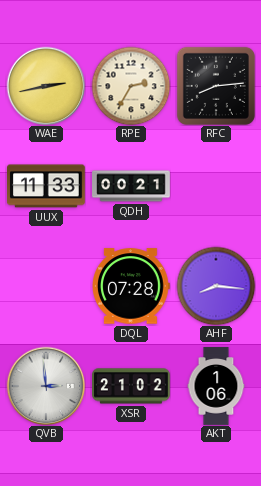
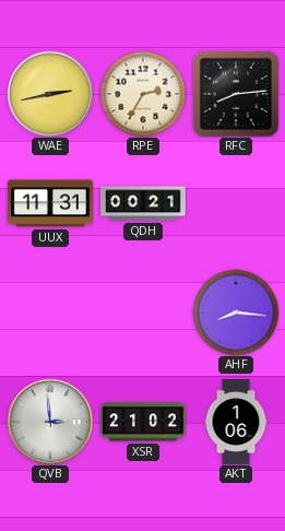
UUX: 11:33 -> 11:31
DQL: 07:28 -> none
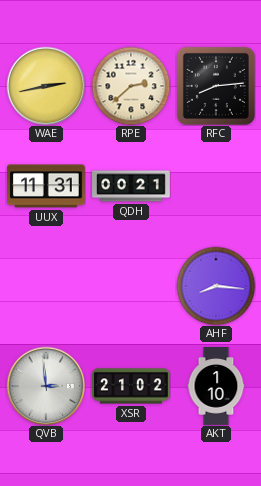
RPE: 2:35 -> 2:38
AKT: 1:06 -> 1:10
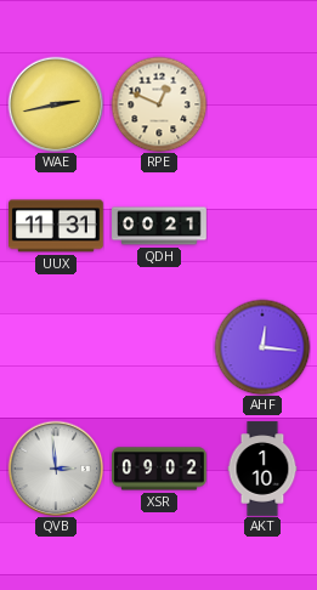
RPE: 2:38 -> 12:49
RFC: 8:14 -> none
AHF: 8:16 -> 12:16
XSR: 21:02 -> 09:02
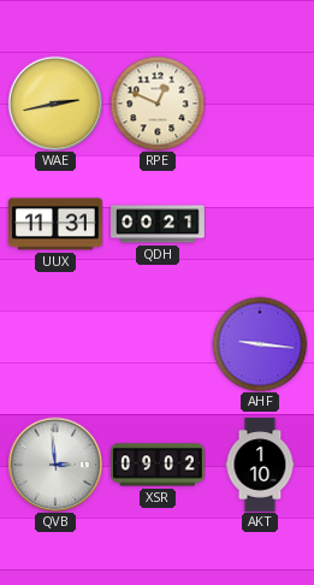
AHF: 12:16 -> 9:16
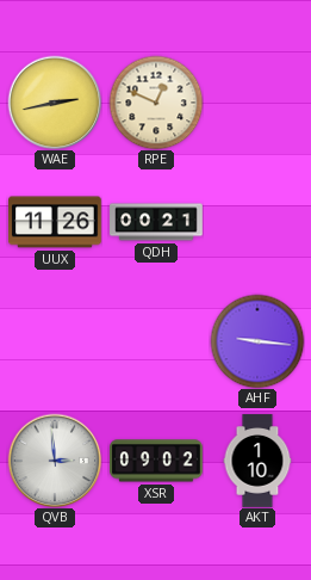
UUX: 11:31 -> 11:26
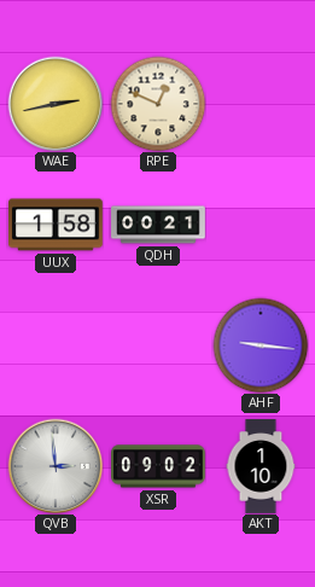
UUX: 11:26 -> 1:58
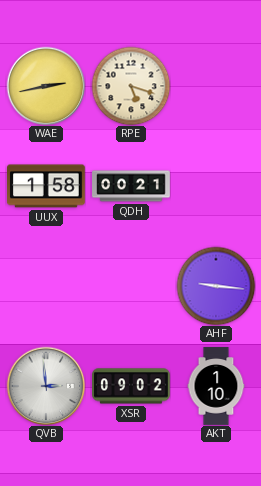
RPE: 12:49 -> 5:18
